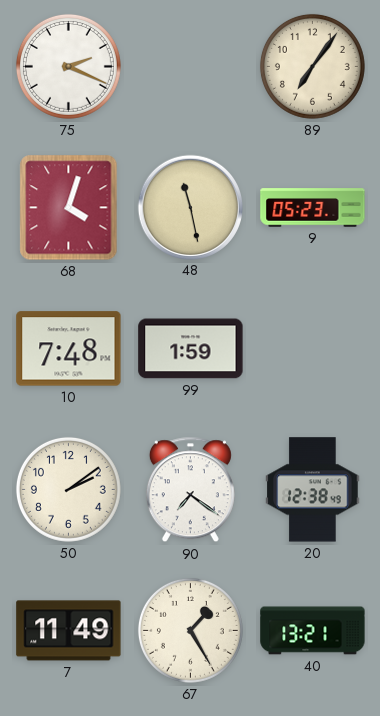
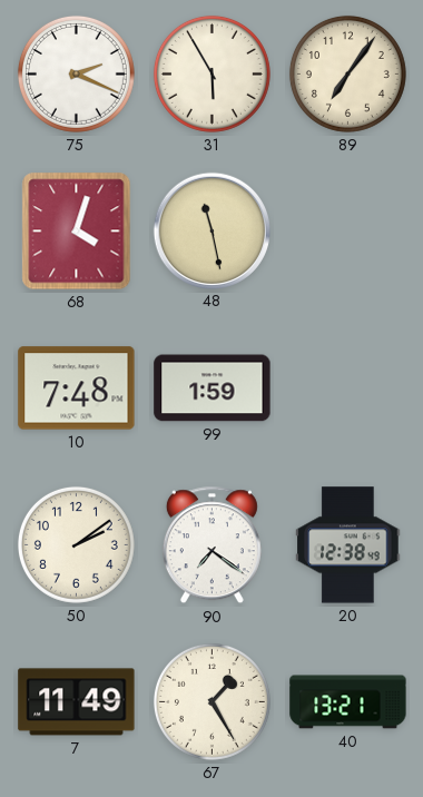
31: none -> 5:55
9: 05:23 -> none
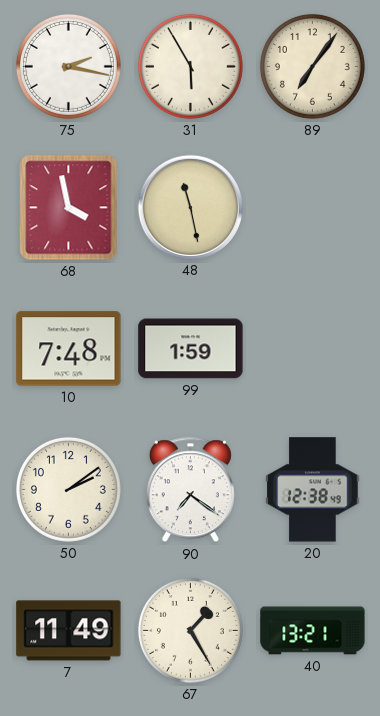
75: 2:19 -> 2:17
68: 4:03 -> 3:58
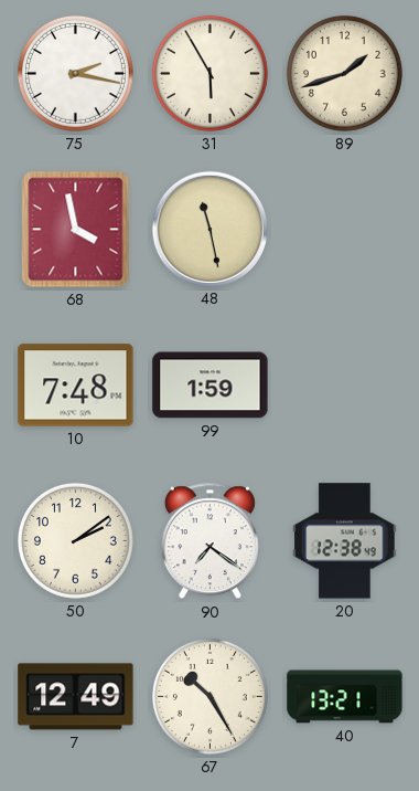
89: 7:06 -> 1:42
7: 11:49 -> 12:49
67: 1:25 -> 10:25
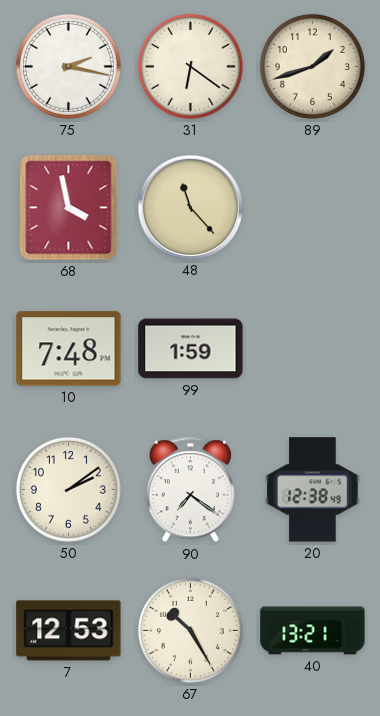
31: 5:55 -> 6:21
48: 11:28 -> 11:23
7: 12:49 -> 12:53
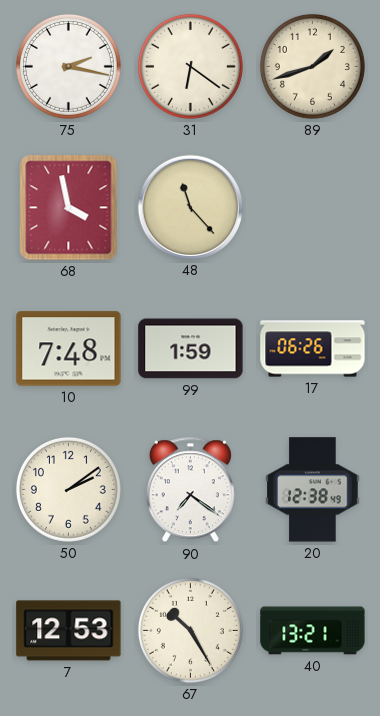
17: none -> 06:26
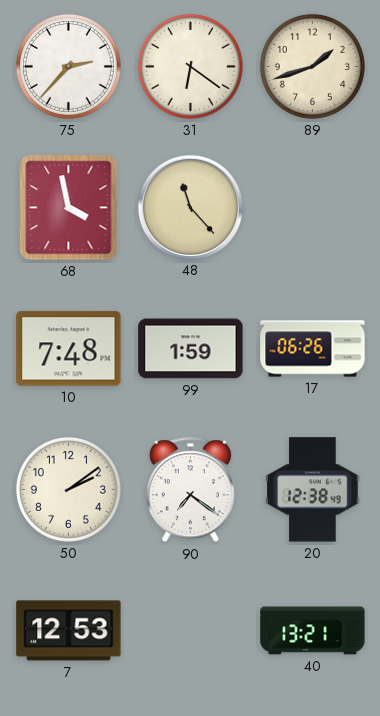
75: 2:17 -> 2:37
67: 10:25 -> none
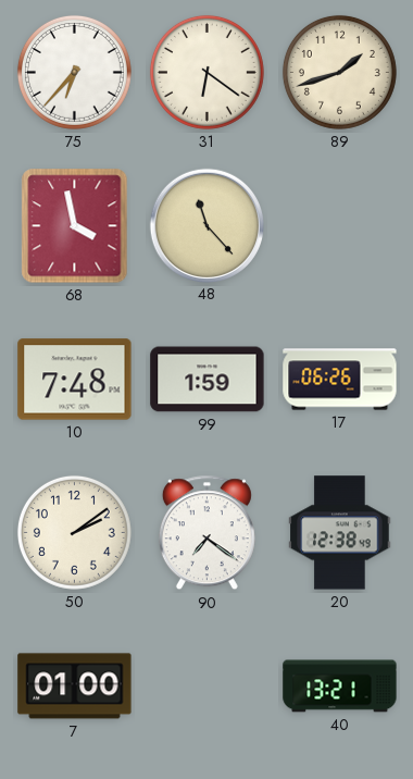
75: 2:37 -> 6:37
7: 12:53 -> 01:00
